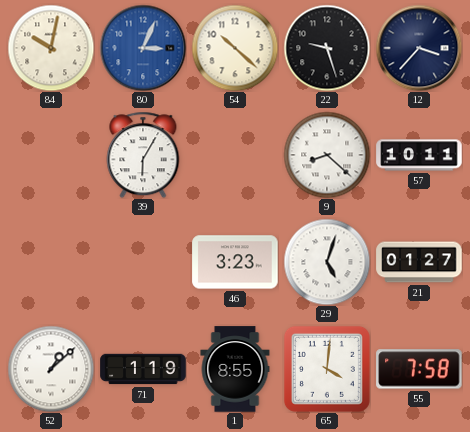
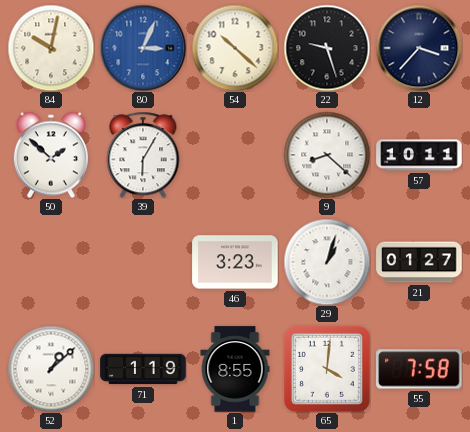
50: none -> 1:52
29: 5:03 -> 1:03
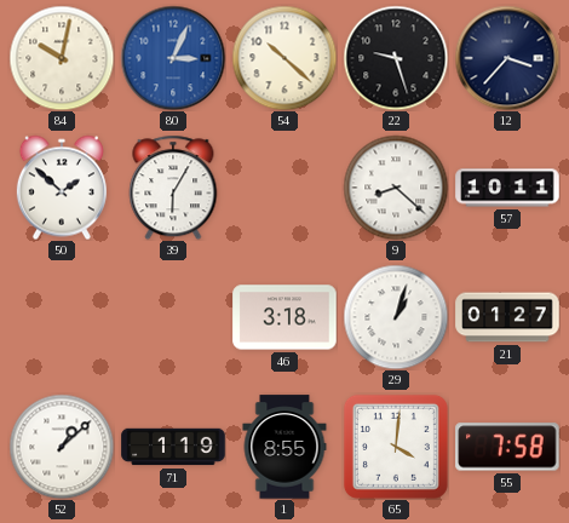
46: 3:23 -> 3:18
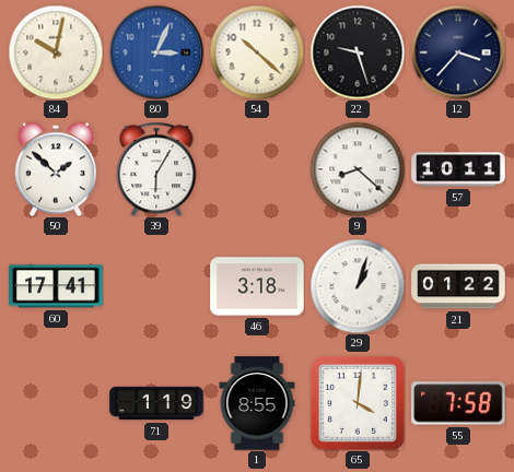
60: none -> 17:41
21: 01:27 -> 01:22
52: 1:08 -> none
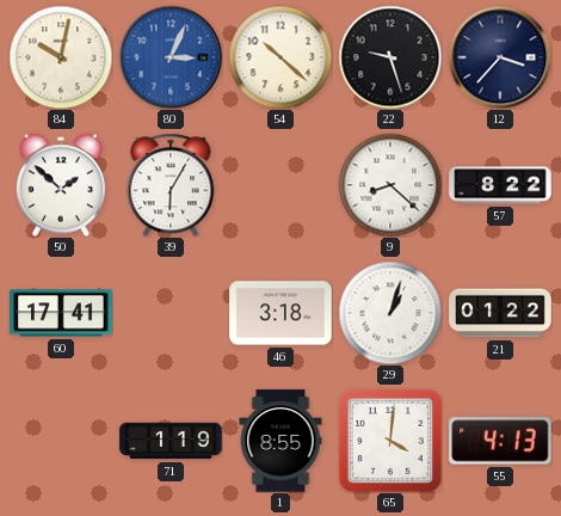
57: 10:11 -> 8:22
55: 7:58 -> 4:13
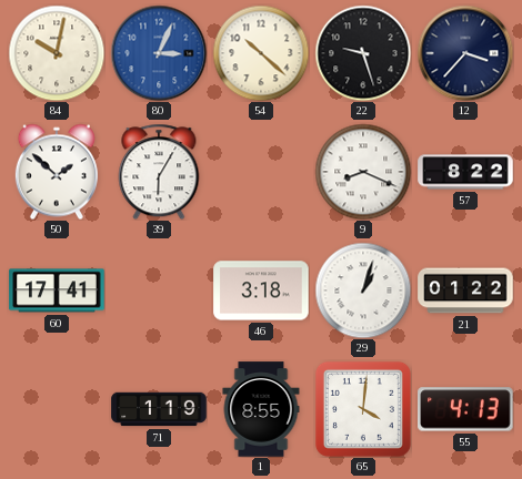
9: 8:22 -> 8:19
